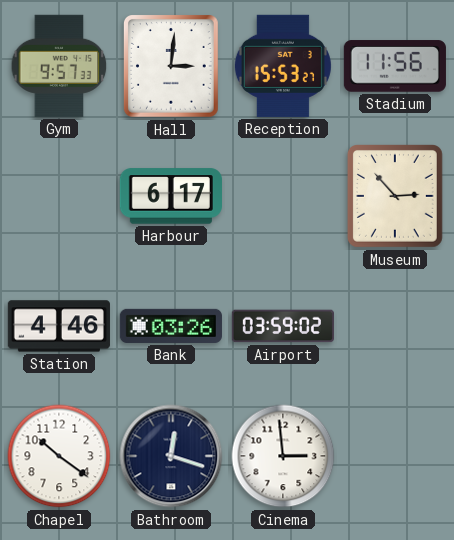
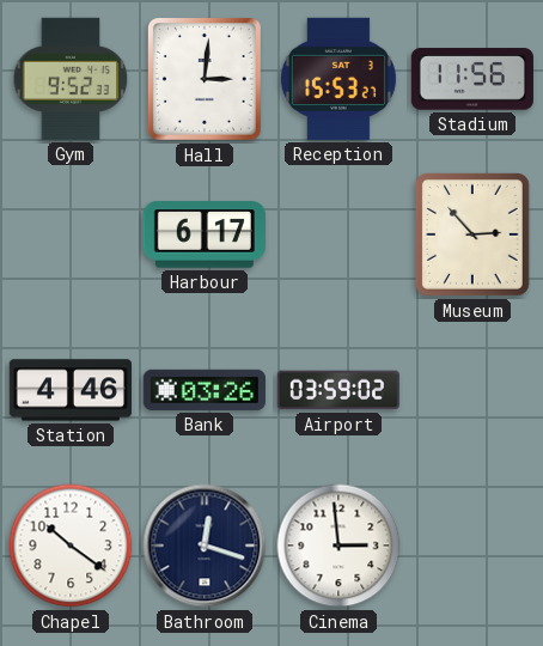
Gym: 9:57 -> 9:52
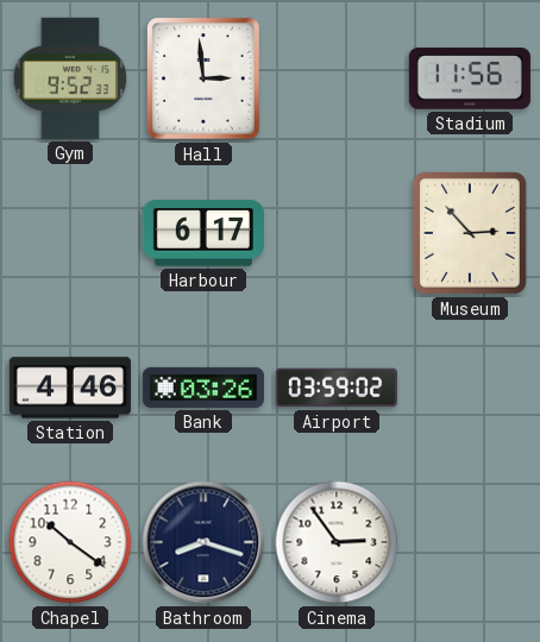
Hall: 3:01 -> 2:59
Reception: 15:53 -> none
Bathroom: 12:18 -> 8:18
Cinema: 2:59 -> 2:54
